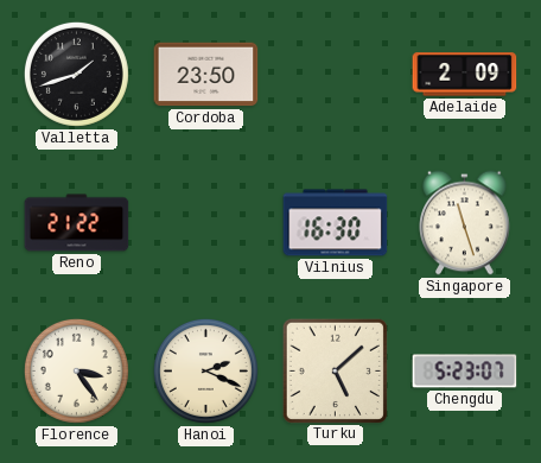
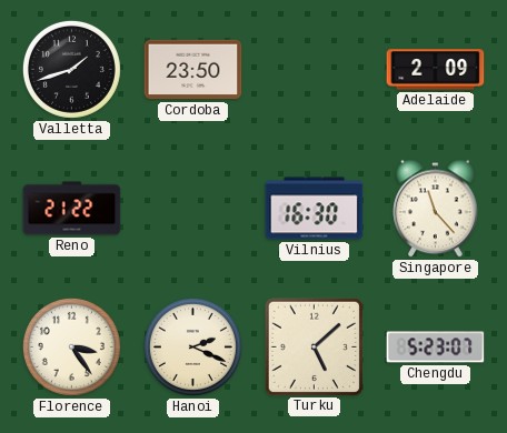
Singapore: 11:27 -> 11:23
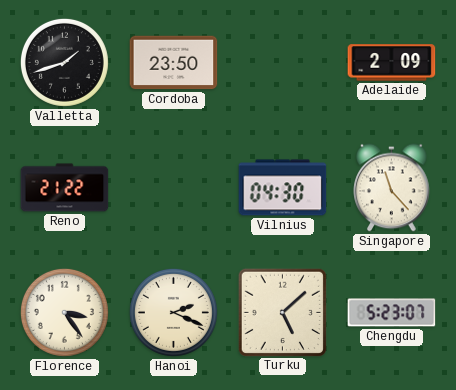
Vilnius: 16:30 -> 04:30
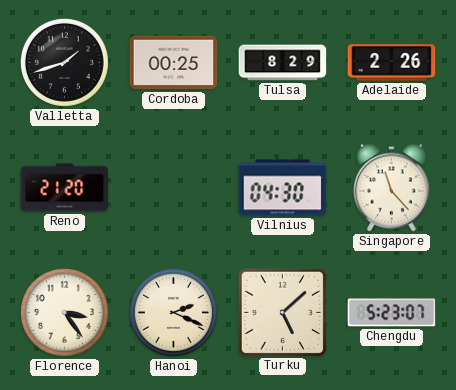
Cordoba: 23:50 -> 00:25
Tulsa: none -> 8:29
Adelaide: 2:09 -> 2:26
Reno: 21:22 -> 21:20
